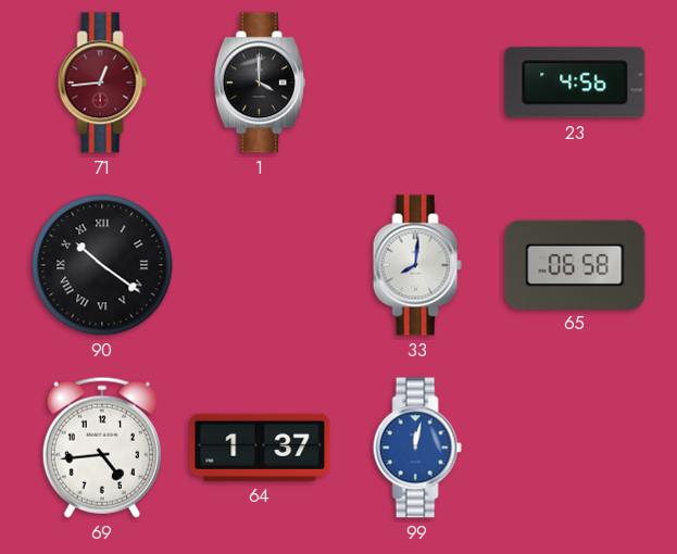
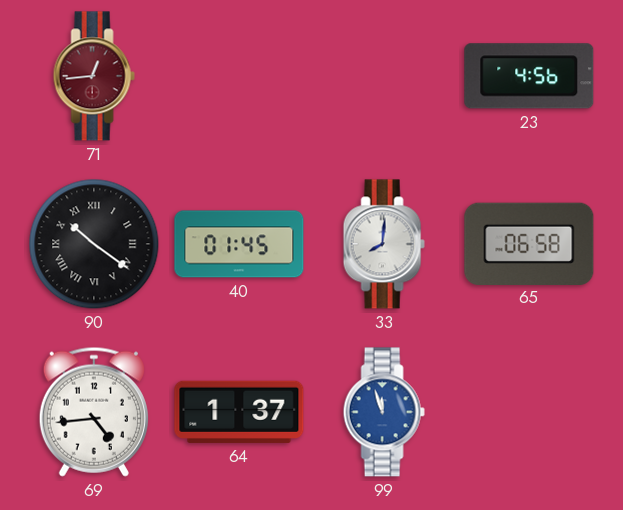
1: 4:00 -> none
40: none -> 01:45
99: 12:02 -> 11:57
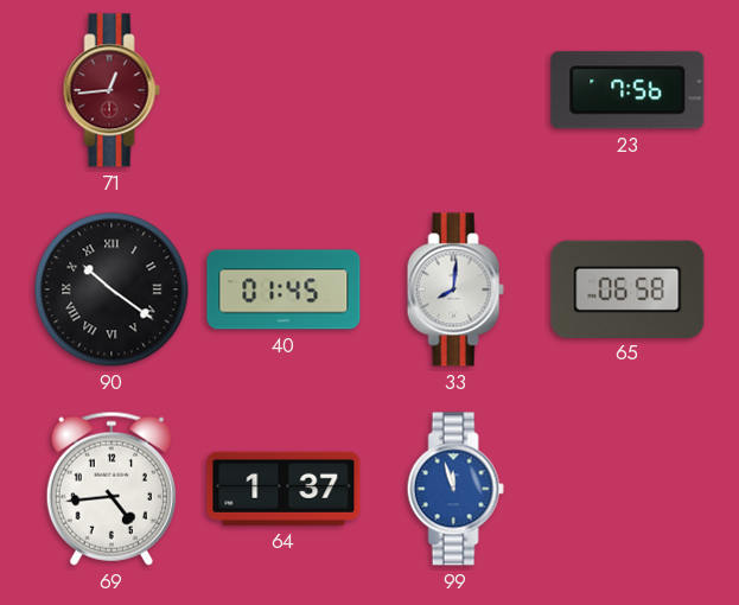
23: 4:56 -> 7:56
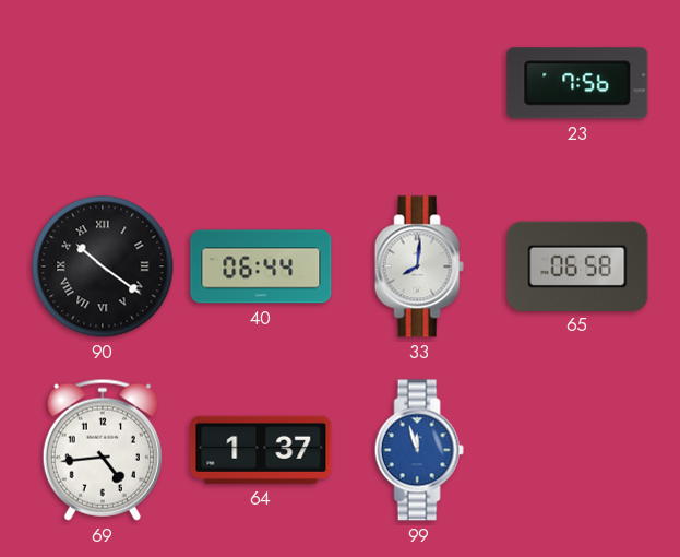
71: 12:44 -> none
40: 01:45 -> 06:44
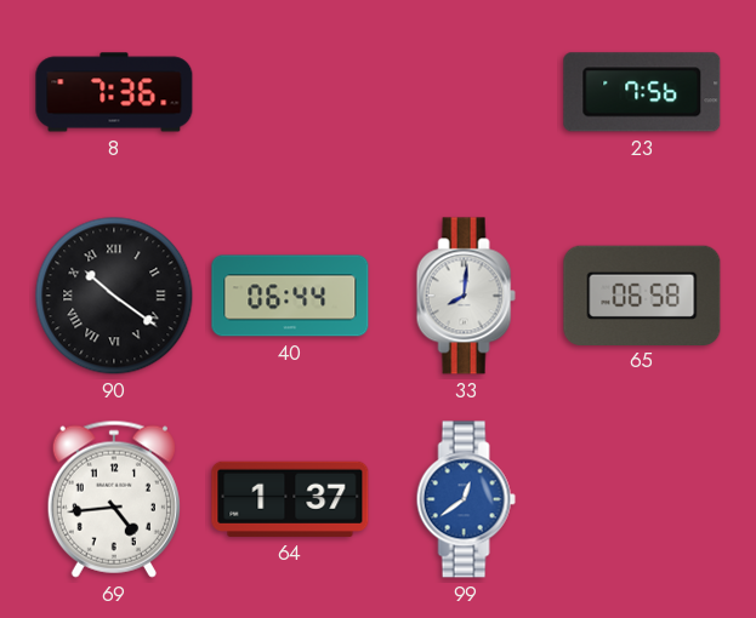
8: none -> 7:36
99: 11:57 -> 12:39
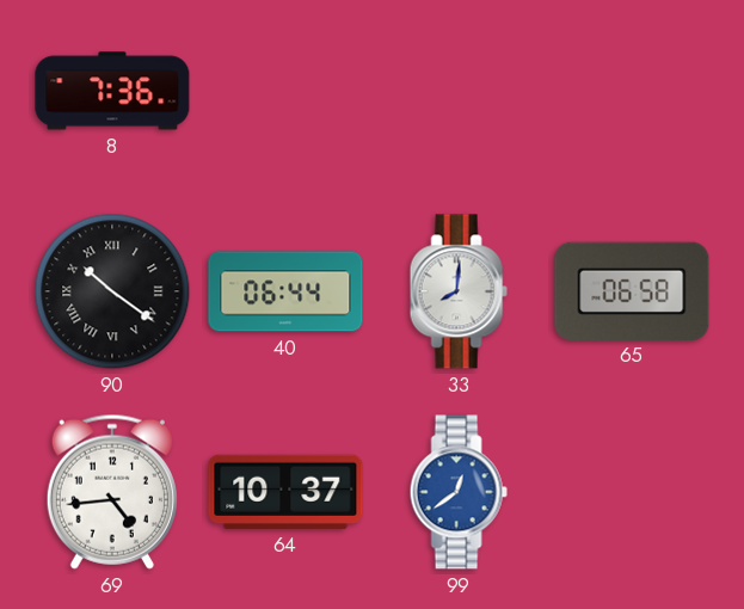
23: 7:56 -> none
64: 1:37 -> 10:37
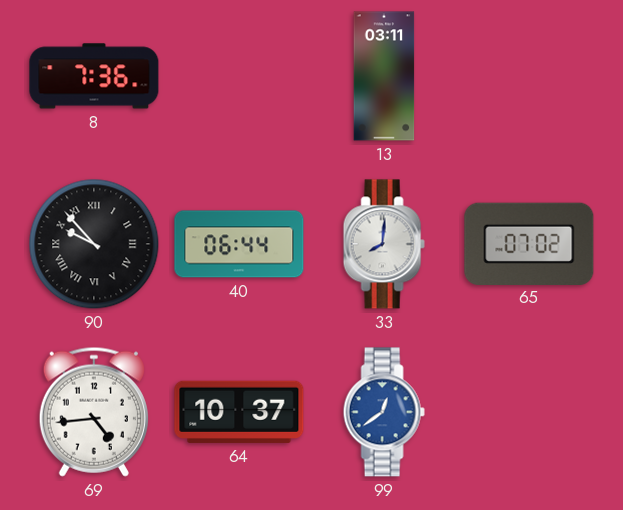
13: none -> 03:11
90: 10:21 -> 9:53
65: 06:58 -> 07:02
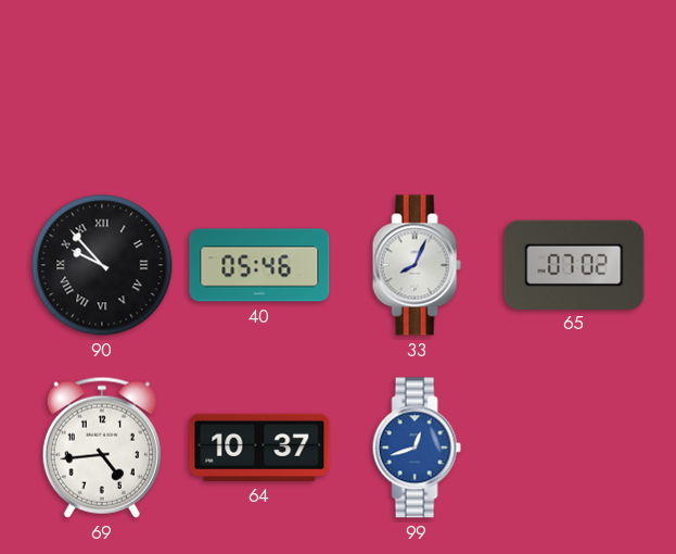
8: 7:36 -> none
13: 03:11 -> none
40: 06:44 -> 05:46
33: 8:01 -> 8:04
99: 12:39 -> 12:42
